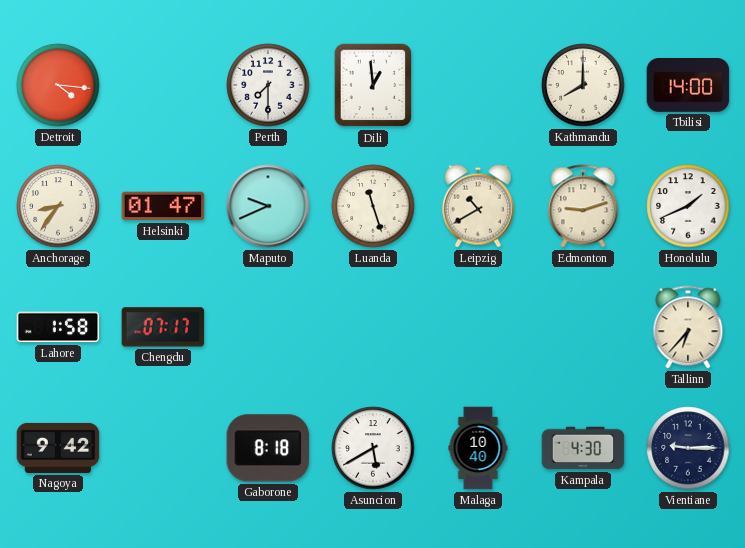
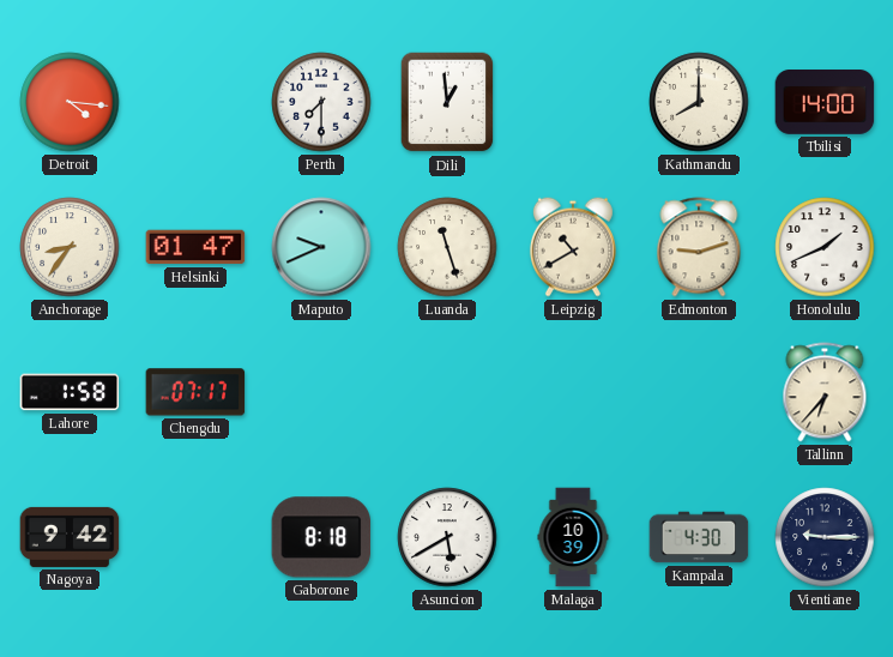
Malaga: 10:40 -> 10:39
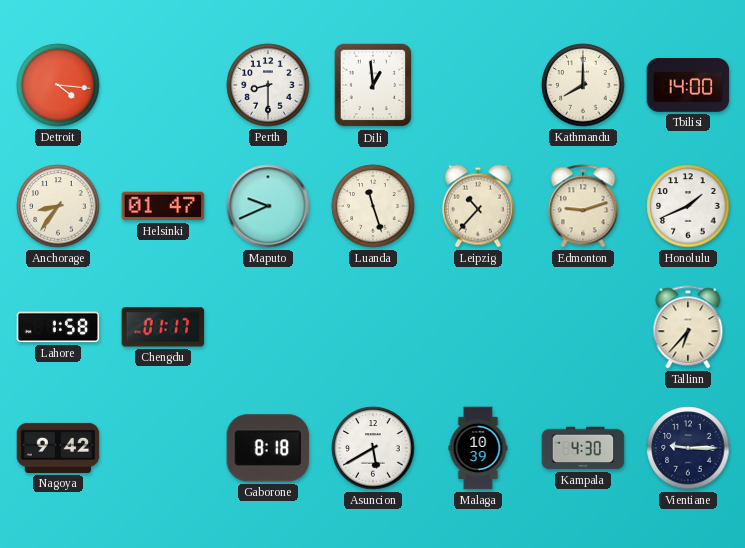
Perth: 7:30 -> 8:30
Leipzig: 10:40 -> 10:37
Chengdu: 07:17 -> 01:17
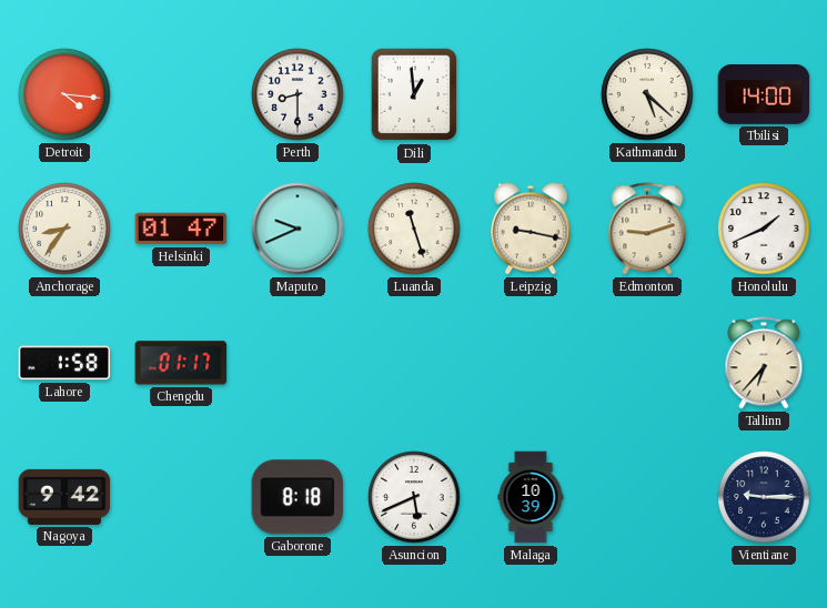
Kathmandu: 8:00 -> 5:22
Leipzig: 10:37 -> 9:17
Asuncion: 5:40 -> 5:41
Kampala: 4:30 -> none
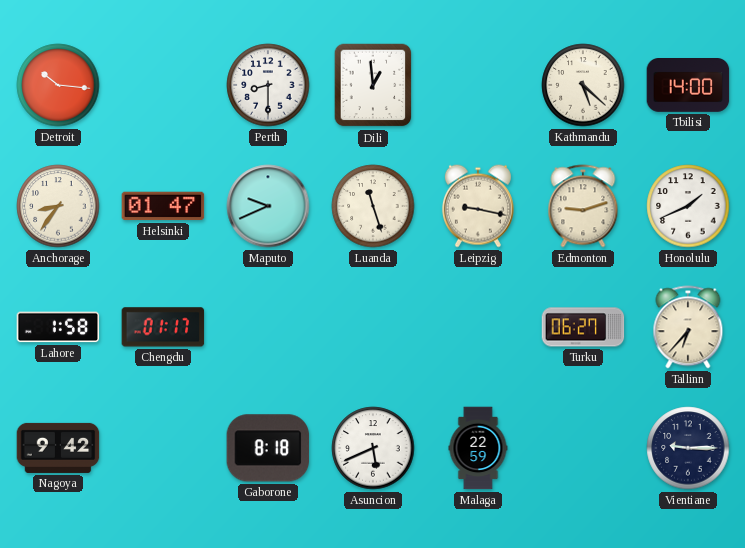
Detroit: 4:16 -> 10:16
Turku: none -> 06:27
Malaga: 10:39 -> 22:59
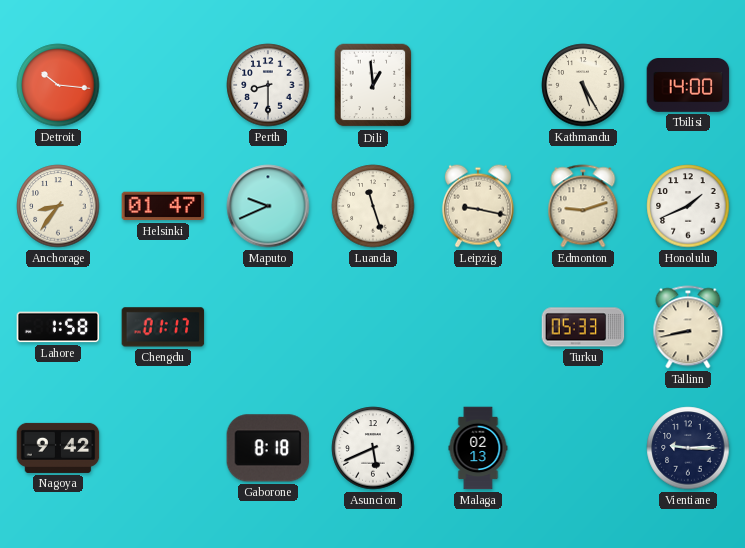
Kathmandu: 5:22 -> 5:25
Turku: 06:27 -> 05:33
Tallinn: 6:37 -> 8:43
Malaga: 22:59 -> 02:13
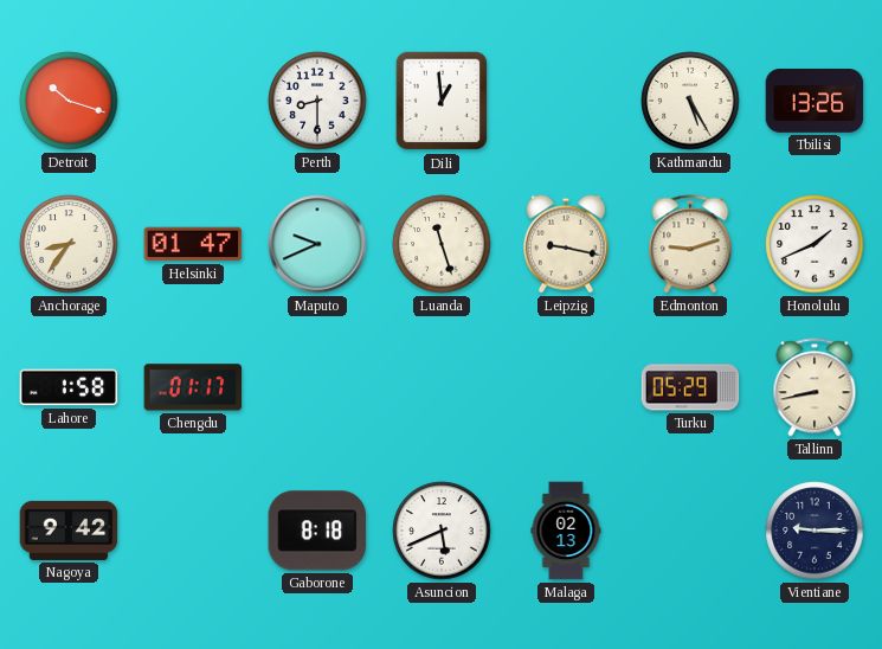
Detroit: 10:16 -> 10:18
Tbilisi: 14:00 -> 13:26
Turku: 05:33 -> 05:29
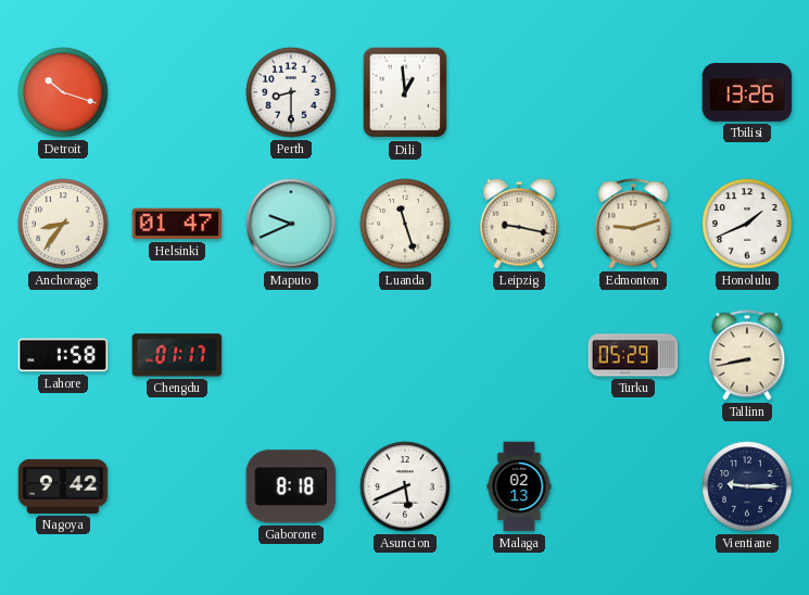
Kathmandu: 5:25 -> none
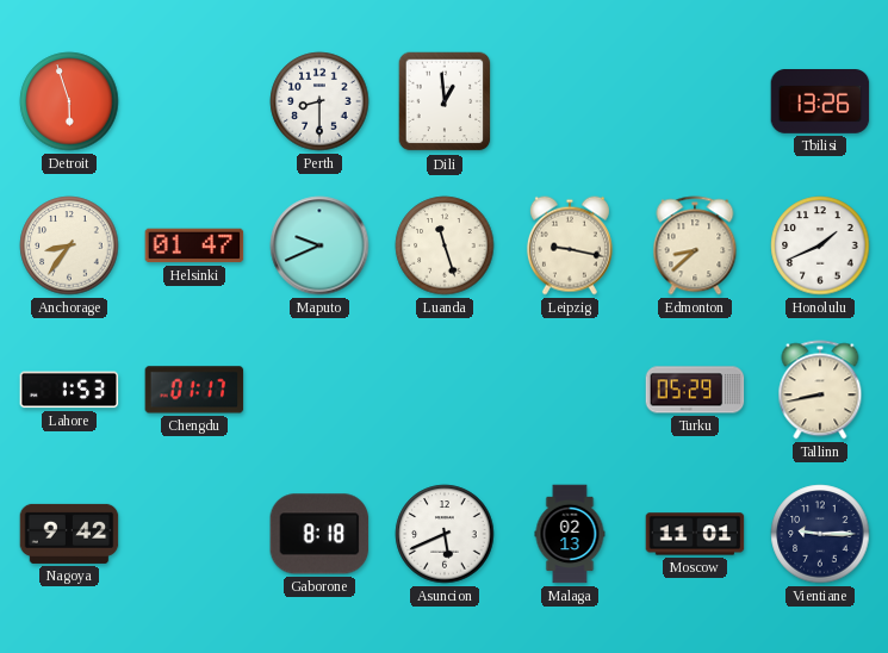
Detroit: 10:18 -> 5:57
Edmonton: 9:12 -> 8:38
Lahore: 1:58 -> 1:53
Moscow: none -> 11:01
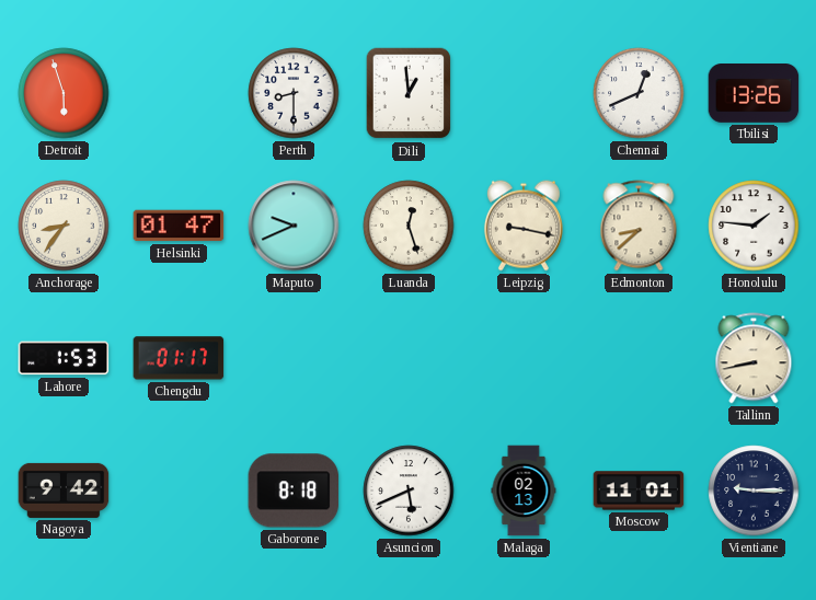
Chennai: none -> 12:41
Luanda: 11:27 -> 12:27
Honolulu: 1:41 -> 1:46
Turku: 05:29 -> none
